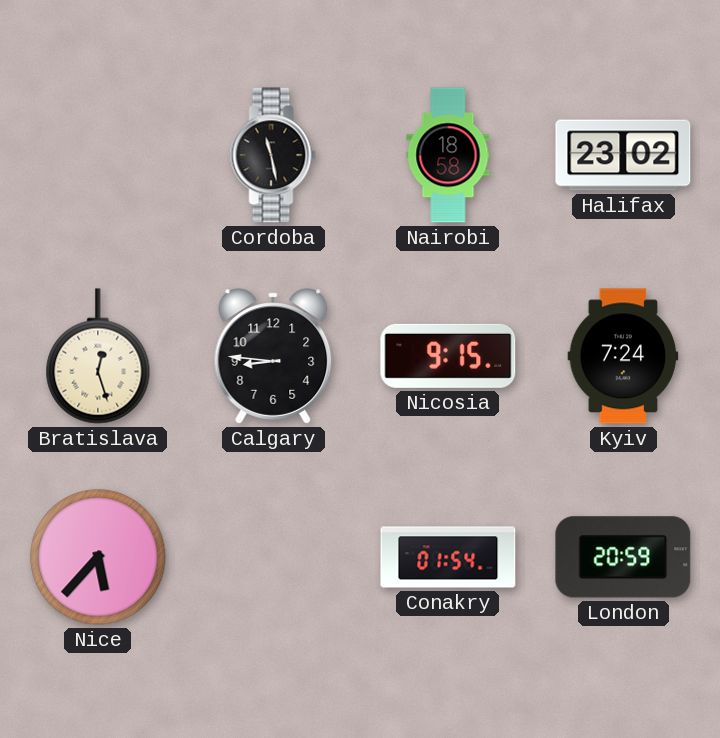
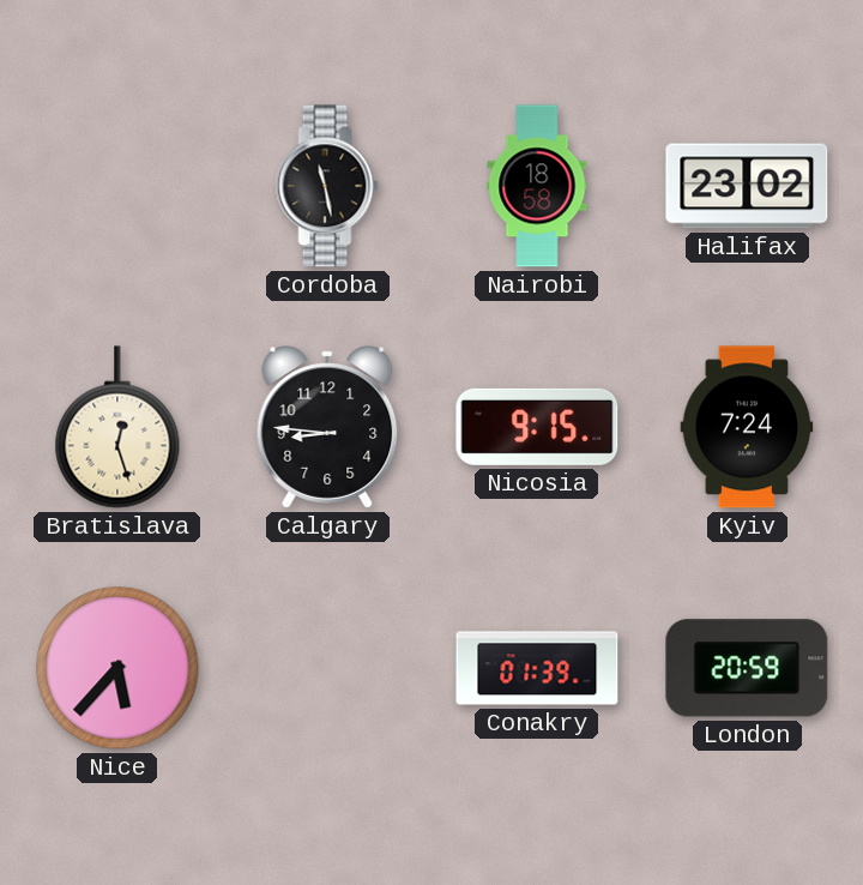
Conakry: 01:54 -> 01:39
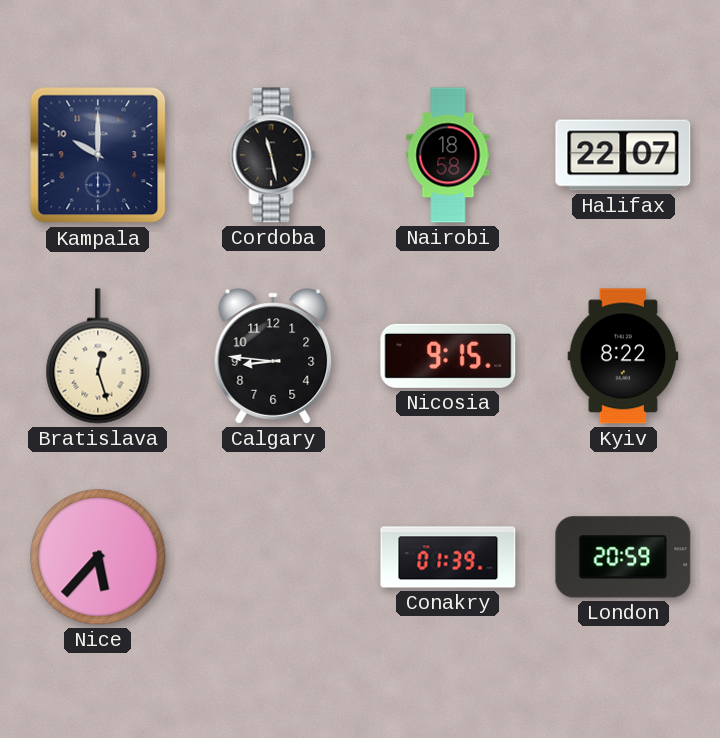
Kampala: none -> 10:00
Halifax: 23:02 -> 22:07
Kyiv: 7:24 -> 8:22
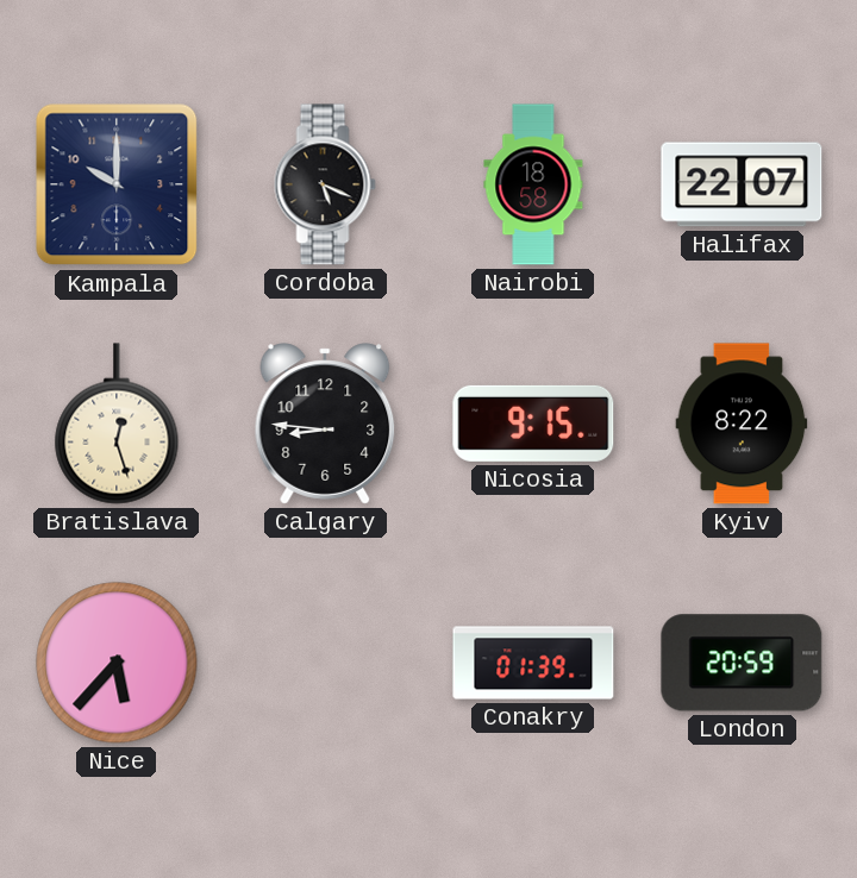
Cordoba: 11:28 -> 5:19
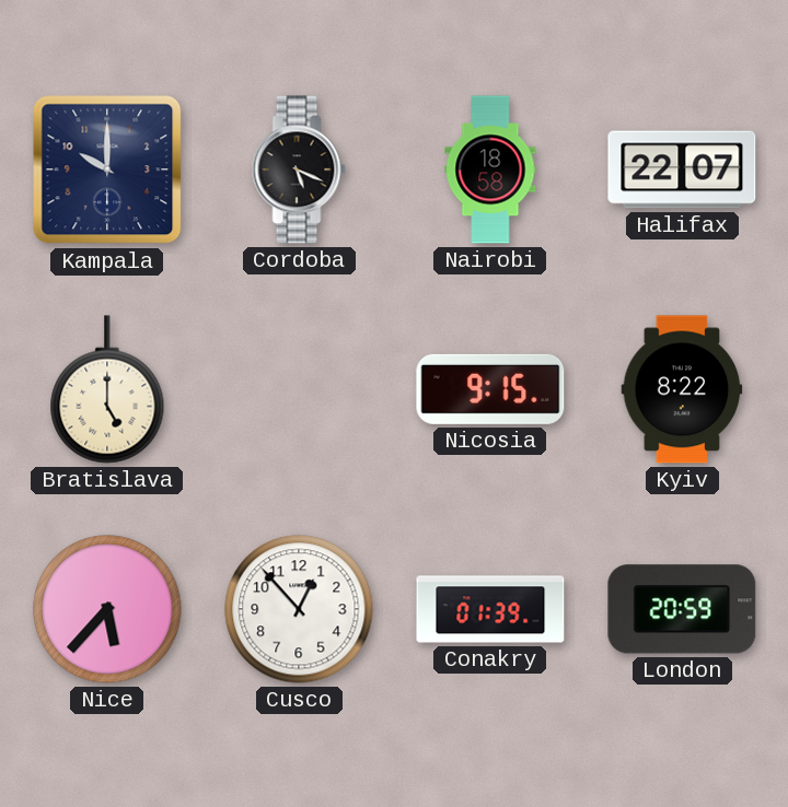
Bratislava: 12:27 -> 5:00
Calgary: 8:46 -> none
Cusco: none -> 12:53
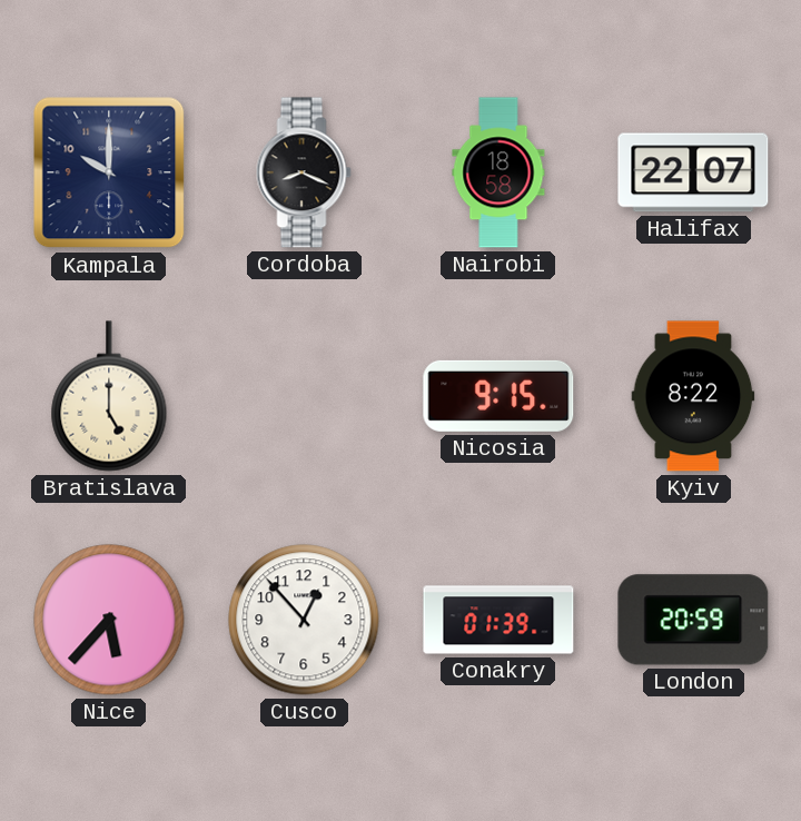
Cordoba: 5:19 -> 8:19
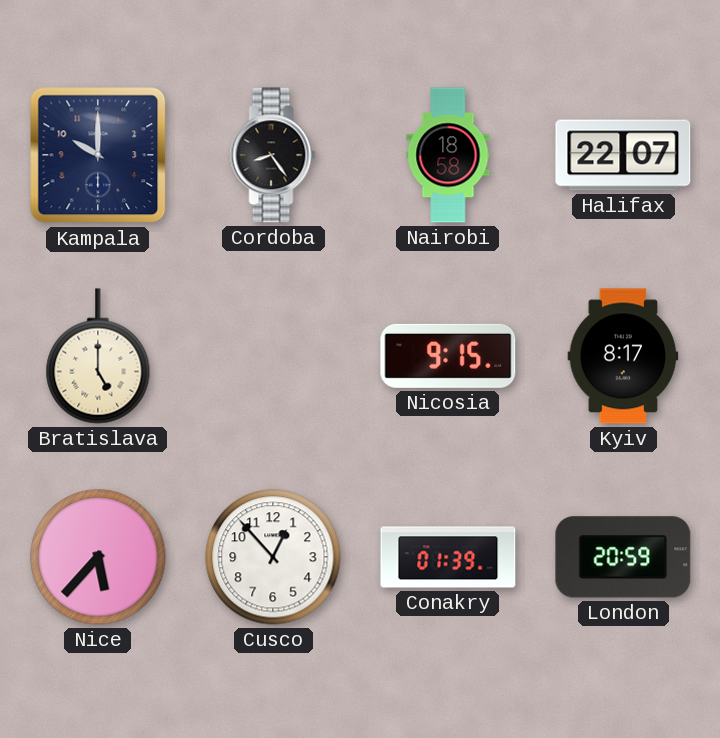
Cordoba: 8:19 -> 8:24
Kyiv: 8:22 -> 8:17
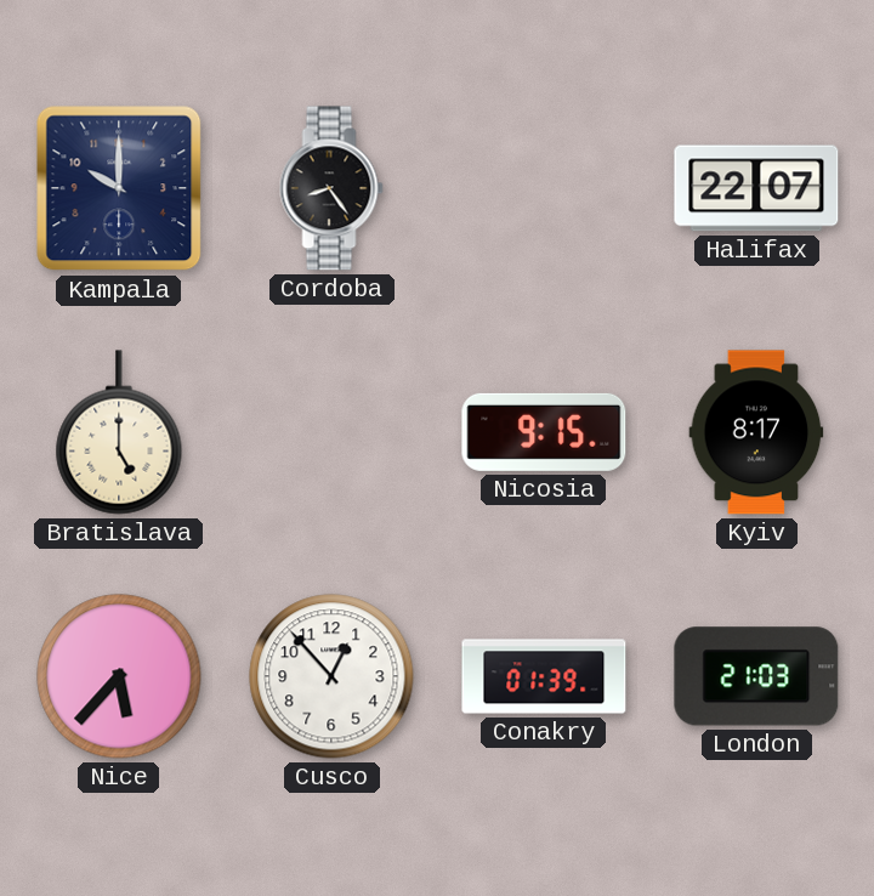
Nairobi: 18:58 -> none
London: 20:59 -> 21:03
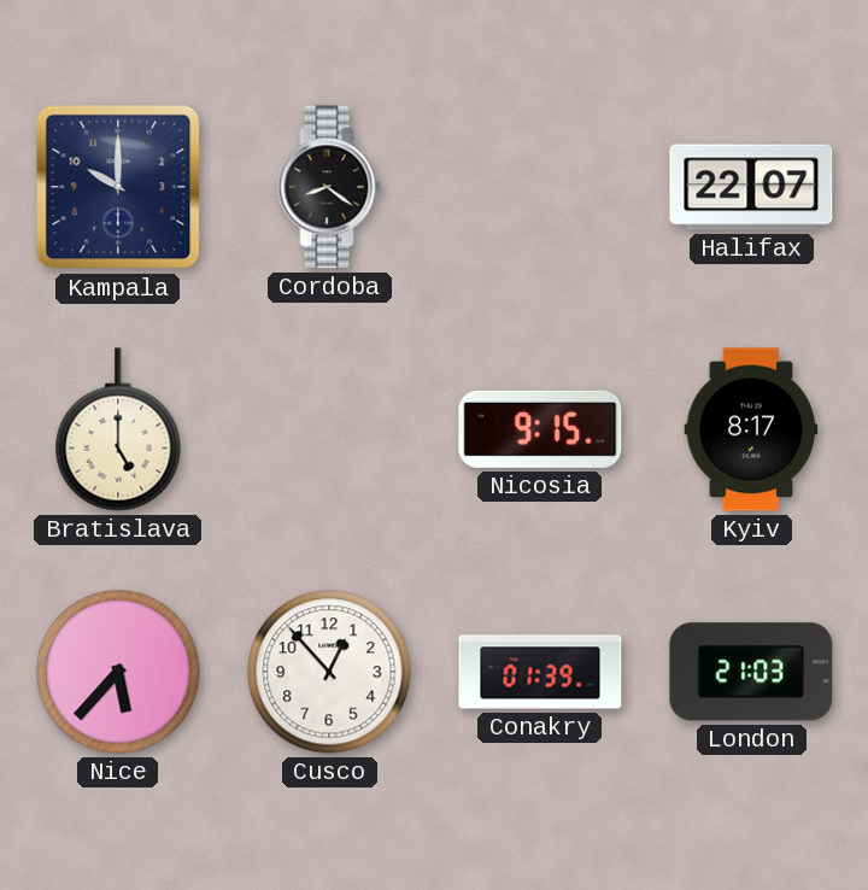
Cordoba: 8:24 -> 8:21
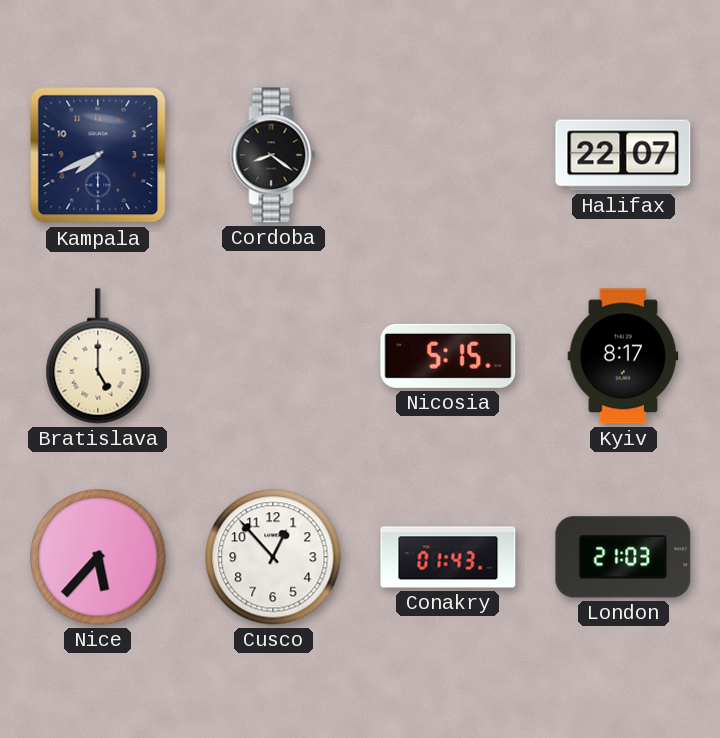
Kampala: 10:00 -> 7:41
Nicosia: 9:15 -> 5:15
Conakry: 01:39 -> 01:43
